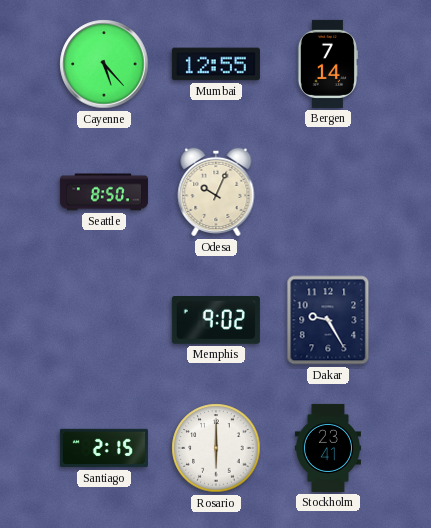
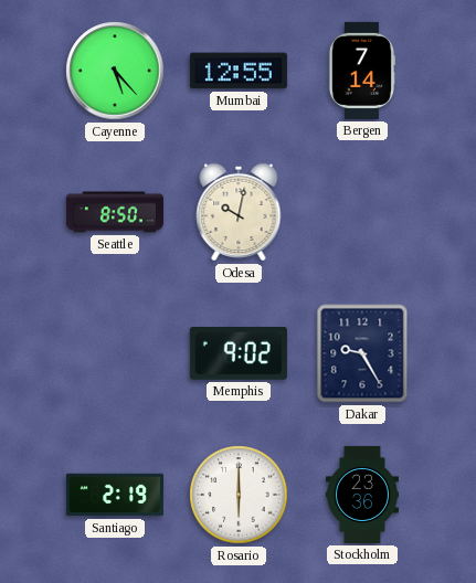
Odesa: 10:04 -> 10:02
Santiago: 2:15 -> 2:19
Stockholm: 23:41 -> 23:36
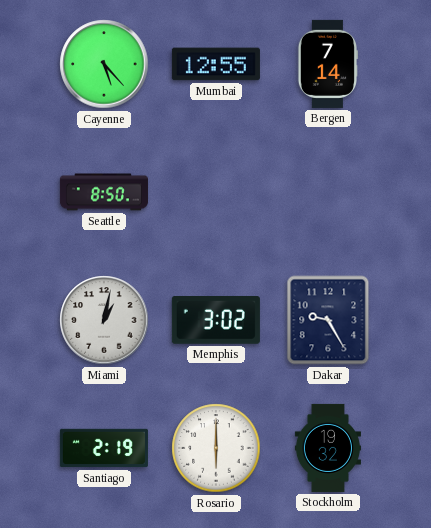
Odesa: 10:02 -> none
Miami: none -> 1:02
Memphis: 9:02 -> 3:02
Stockholm: 23:36 -> 19:32
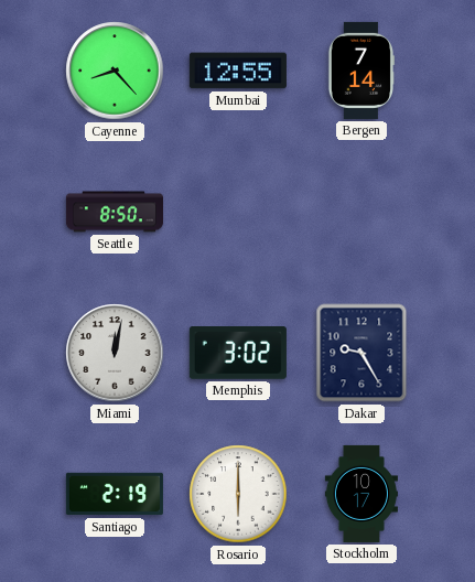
Cayenne: 5:23 -> 8:23
Miami: 1:02 -> 12:02
Stockholm: 19:32 -> 10:17
